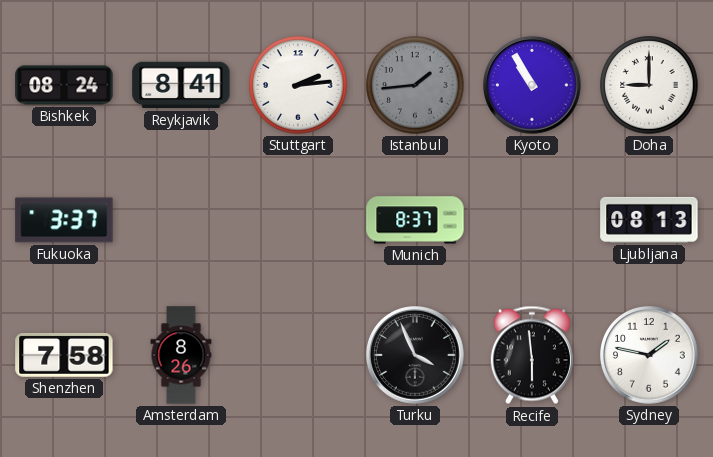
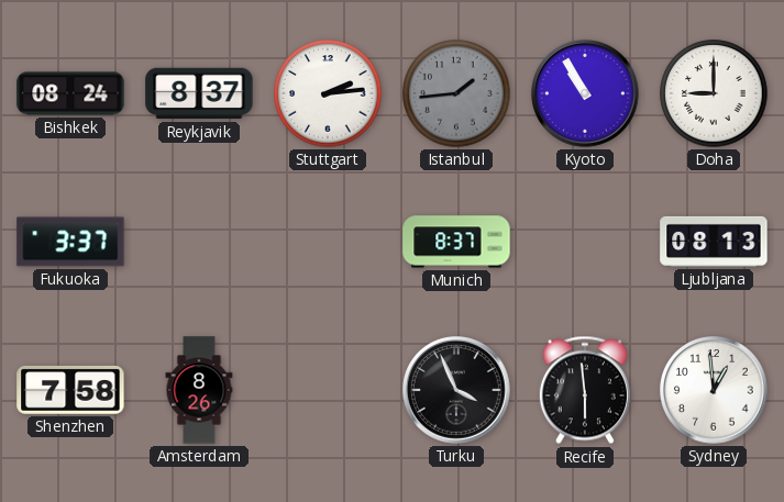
Reykjavik: 8:41 -> 8:37
Sydney: 1:47 -> 12:59
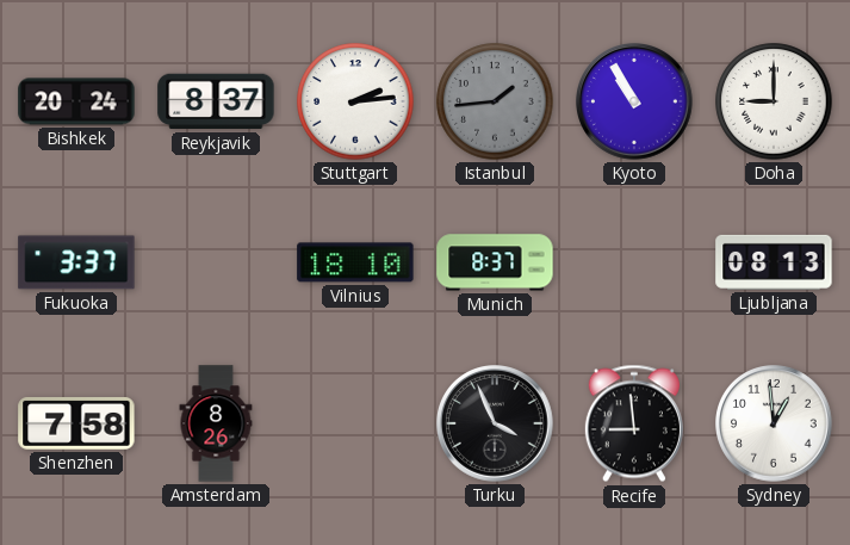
Bishkek: 08:24 -> 20:24
Vilnius: none -> 18:10
Recife: 5:59 -> 8:59
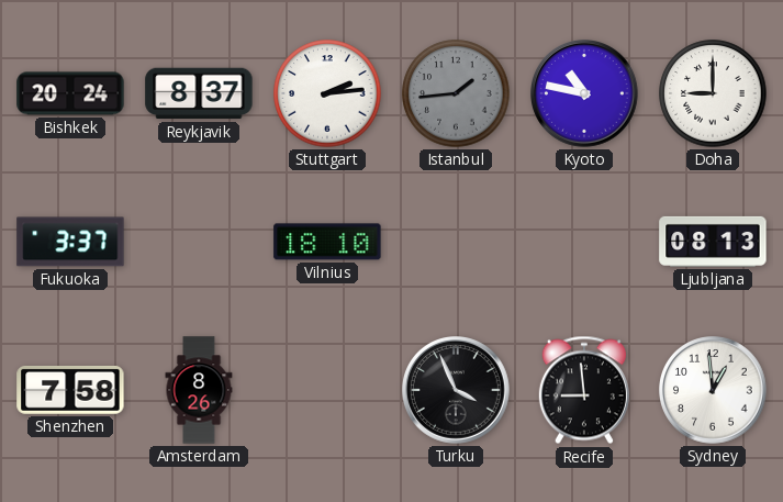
Kyoto: 10:55 -> 10:47
Munich: 8:37 -> none
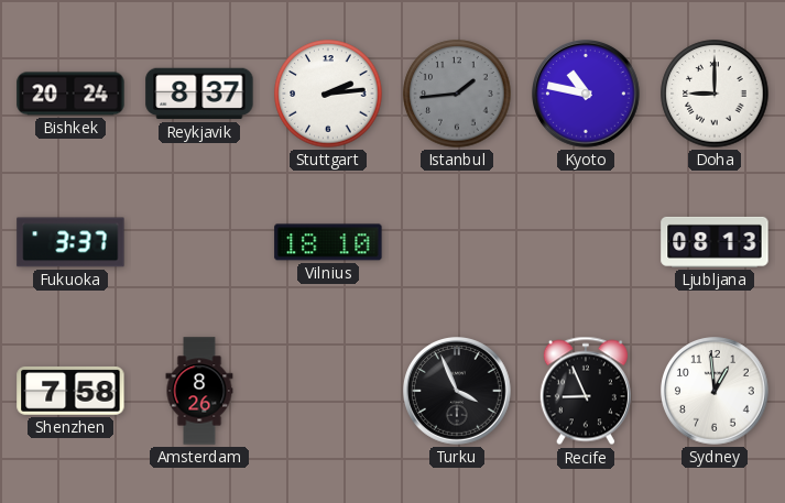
Recife: 8:59 -> 8:56
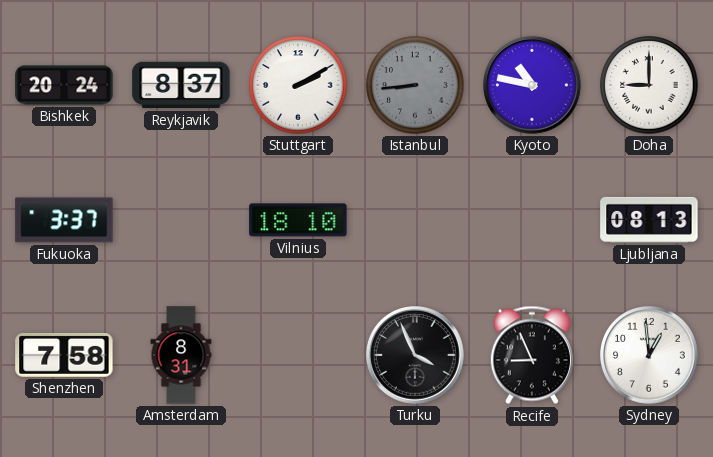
Stuttgart: 2:14 -> 2:10
Istanbul: 1:44 -> 8:44
Amsterdam: 8:26 -> 8:31
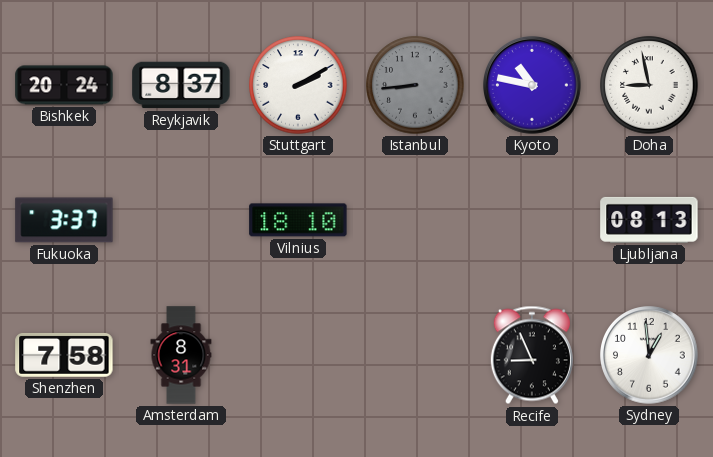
Doha: 9:00 -> 8:58
Turku: 3:56 -> none
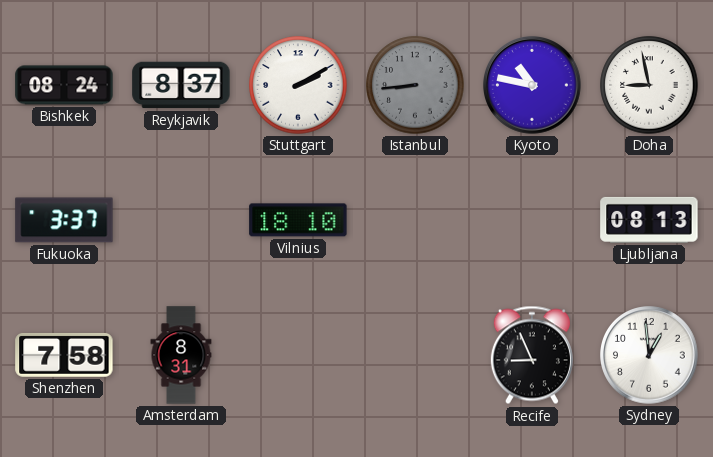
Bishkek: 20:24 -> 08:24
